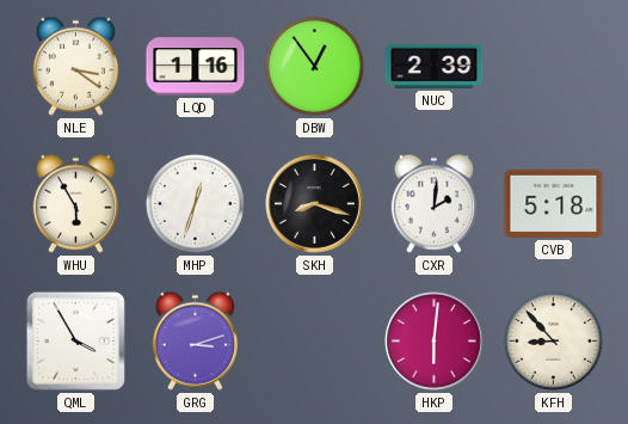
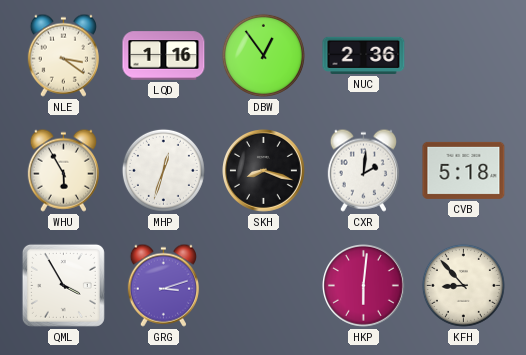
NUC: 2:39 -> 2:36
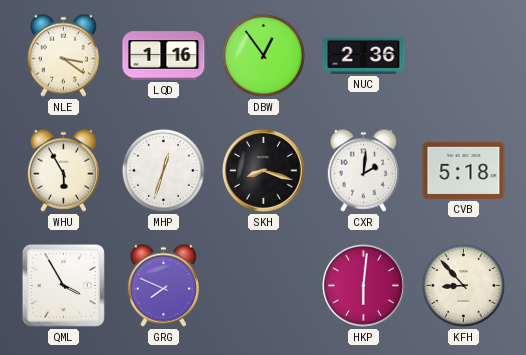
GRG: 3:12 -> 7:49
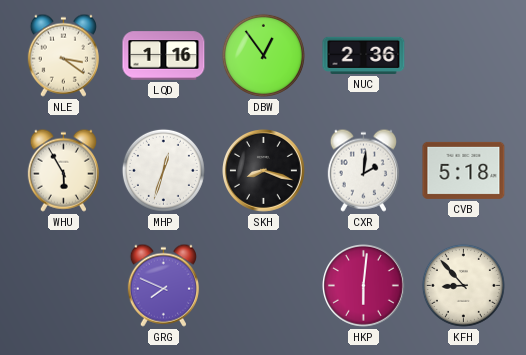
QML: 3:55 -> none
